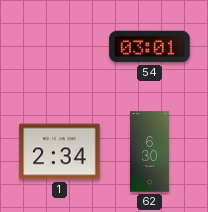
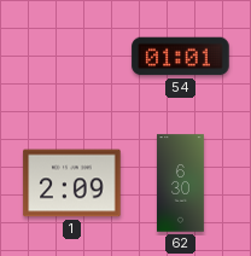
54: 03:01 -> 01:01
1: 2:34 -> 2:09
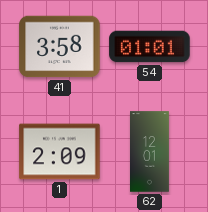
41: none -> 3:58
62: 6:30 -> 12:01
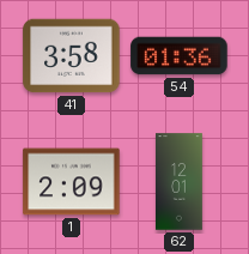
54: 01:01 -> 01:36
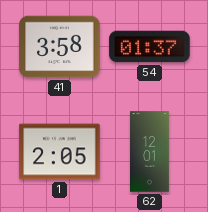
54: 01:36 -> 01:37
1: 2:09 -> 2:05
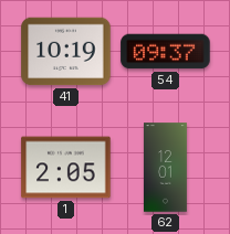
41: 3:58 -> 10:19
54: 01:37 -> 09:37
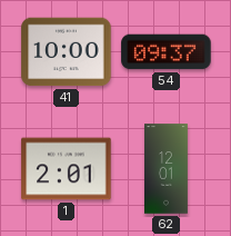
41: 10:19 -> 10:00
1: 2:05 -> 2:01
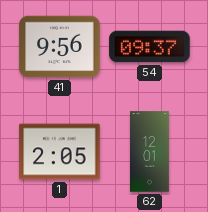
41: 10:00 -> 9:56
1: 2:01 -> 2:05
